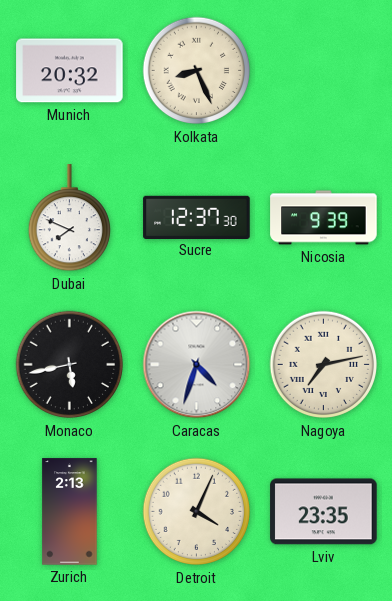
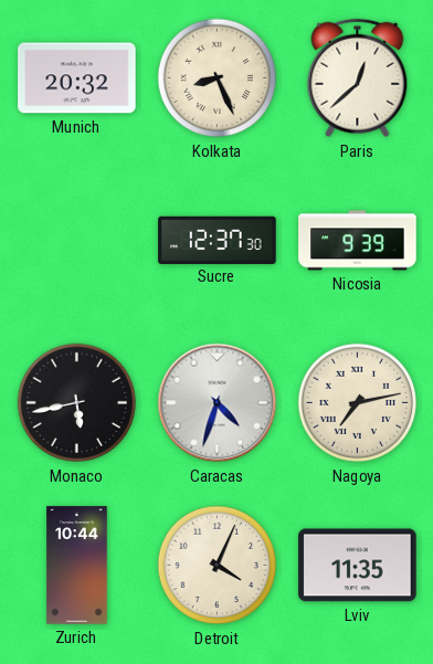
Paris: none -> 12:38
Dubai: 7:49 -> none
Zurich: 2:13 -> 10:44
Lviv: 23:35 -> 11:35
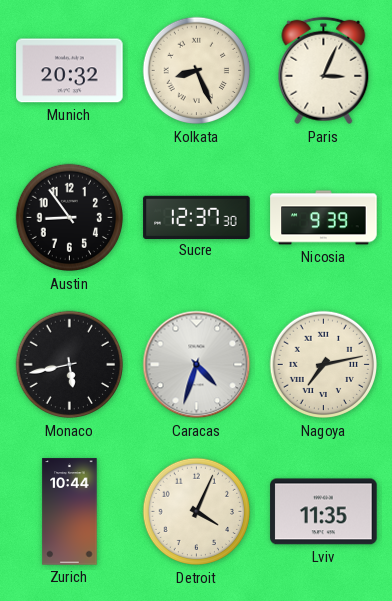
Paris: 12:38 -> 3:04
Austin: none -> 8:54
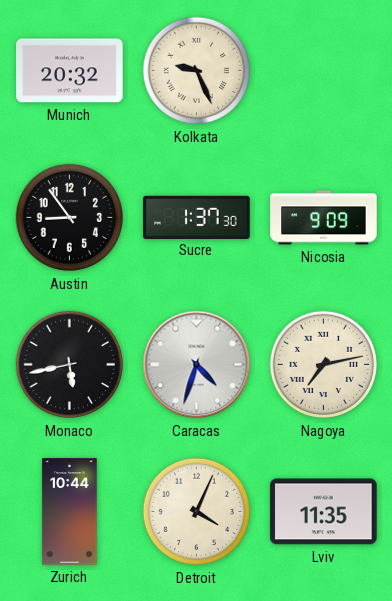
Kolkata: 8:26 -> 9:26
Paris: 3:04 -> none
Sucre: 12:37 -> 1:37
Nicosia: 9:39 -> 9:09
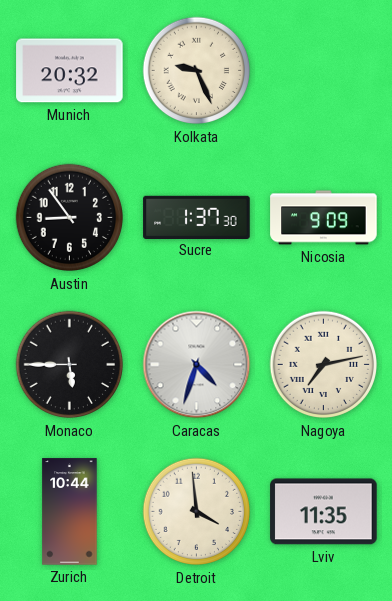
Monaco: 5:43 -> 5:45
Detroit: 4:04 -> 3:59
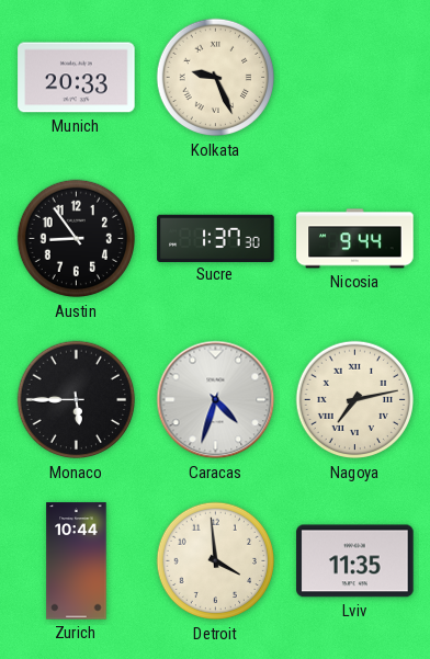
Munich: 20:32 -> 20:33
Nicosia: 9:09 -> 9:44
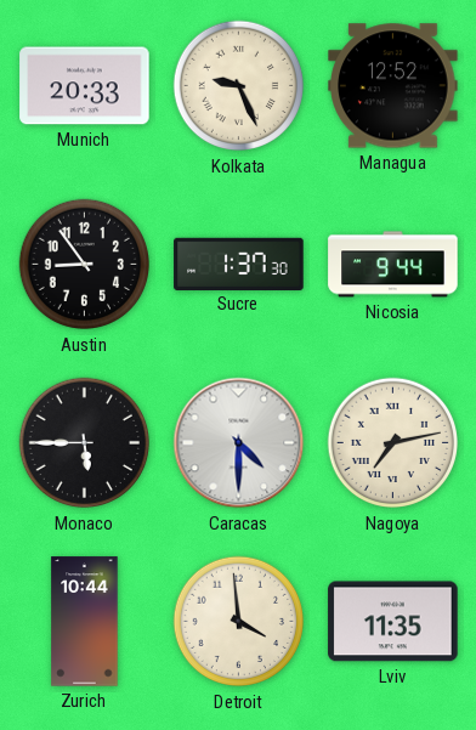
Managua: none -> 12:52
Caracas: 4:33 -> 4:30
